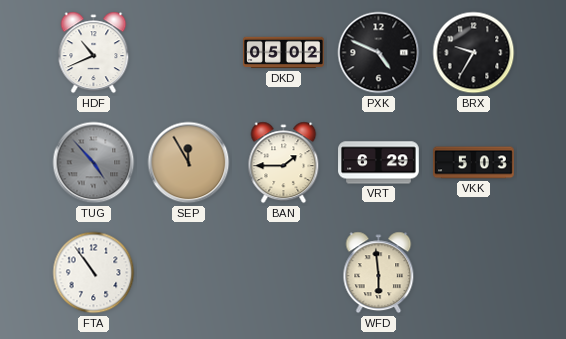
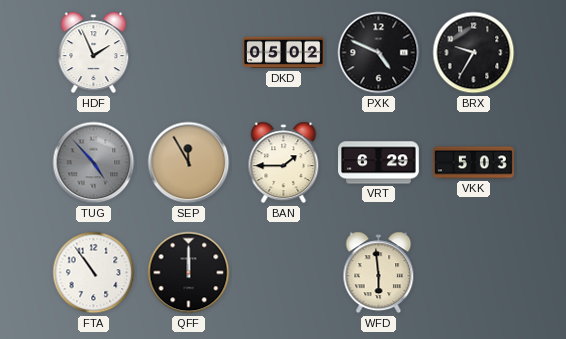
HDF: 10:41 -> 1:56
QFF: none -> 12:00
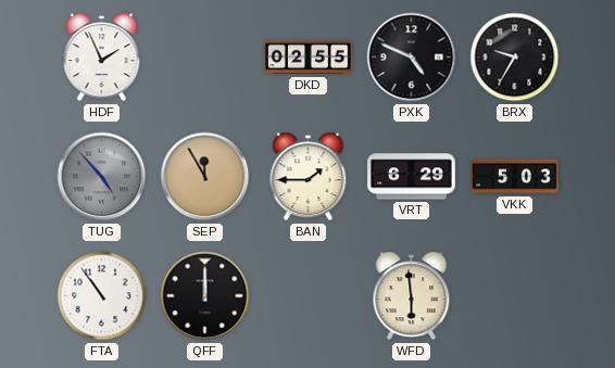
DKD: 05:02 -> 02:55
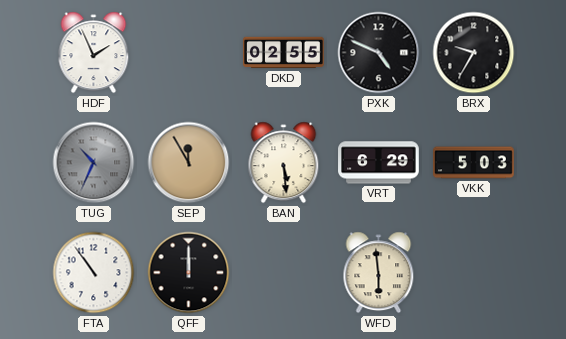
TUG: 4:53 -> 10:34
BAN: 1:45 -> 5:29
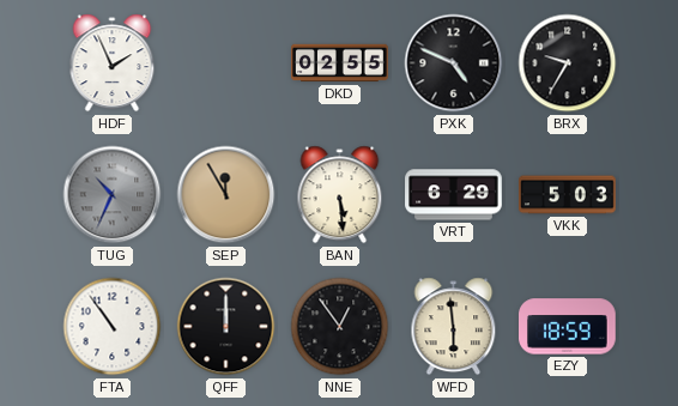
NNE: none -> 12:54
EZY: none -> 18:59
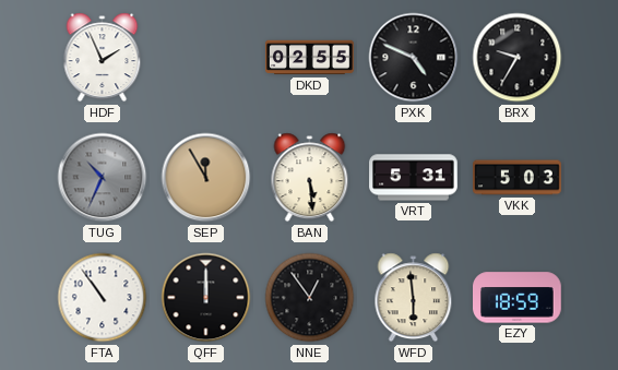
VRT: 6:29 -> 5:31
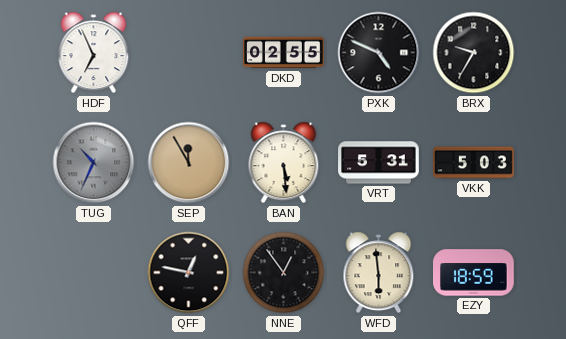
HDF: 1:56 -> 6:56
FTA: 10:54 -> none
QFF: 12:00 -> 12:47
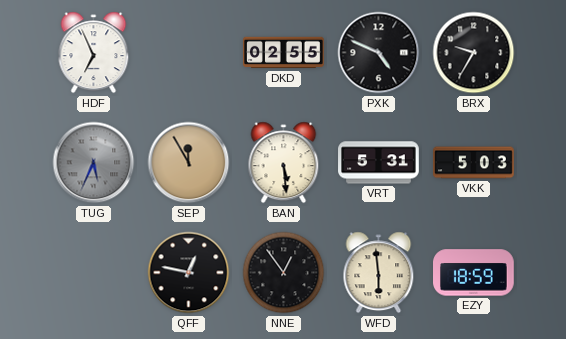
TUG: 10:34 -> 5:34
